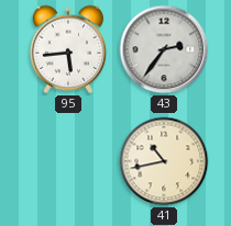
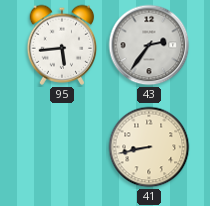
41: 10:43 -> 8:43
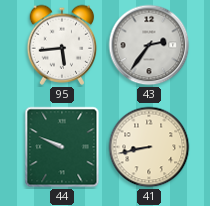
44: none -> 9:49
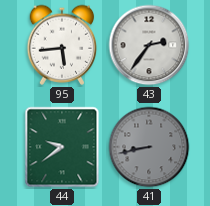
44: 9:49 -> 9:39
41 dial: cream -> grey
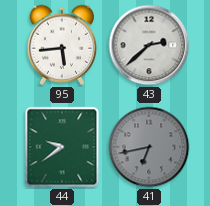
43: 2:36 -> 2:38
41: 8:43 -> 6:43
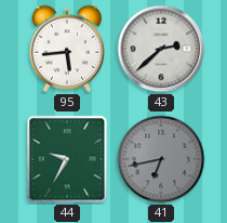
44: 9:39 -> 9:35
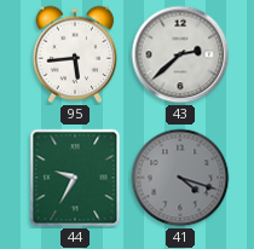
41: 6:43 -> 4:18
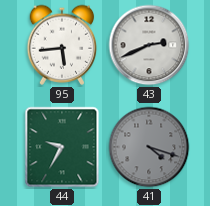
43: 2:38 -> 2:41
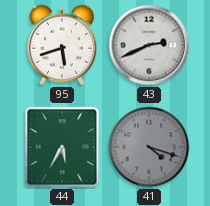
95: 5:44 -> 5:42
44: 9:35 -> 5:35
